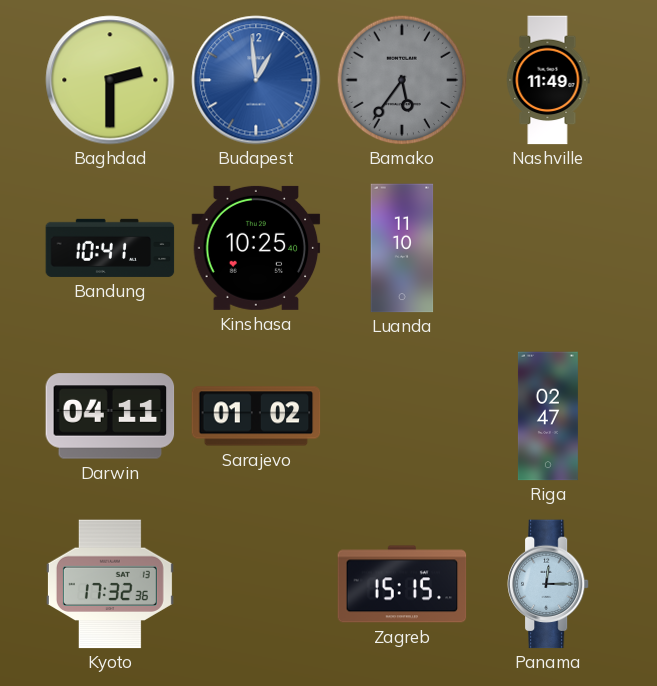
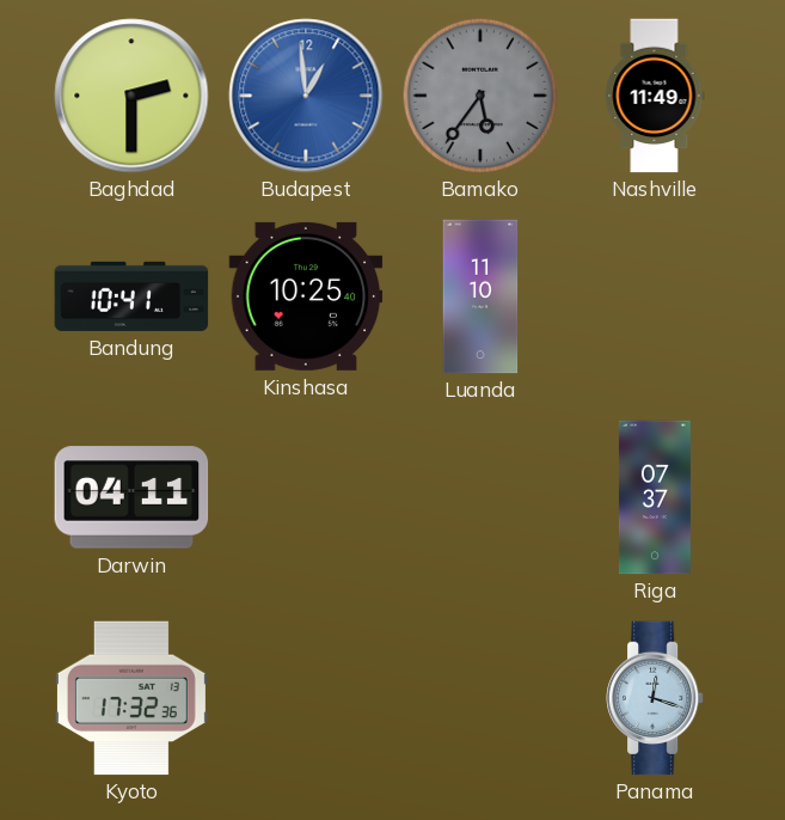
Sarajevo: 01:02 -> none
Riga: 02:47 -> 07:37
Zagreb: 15:15 -> none
Panama: 12:15 -> 12:18
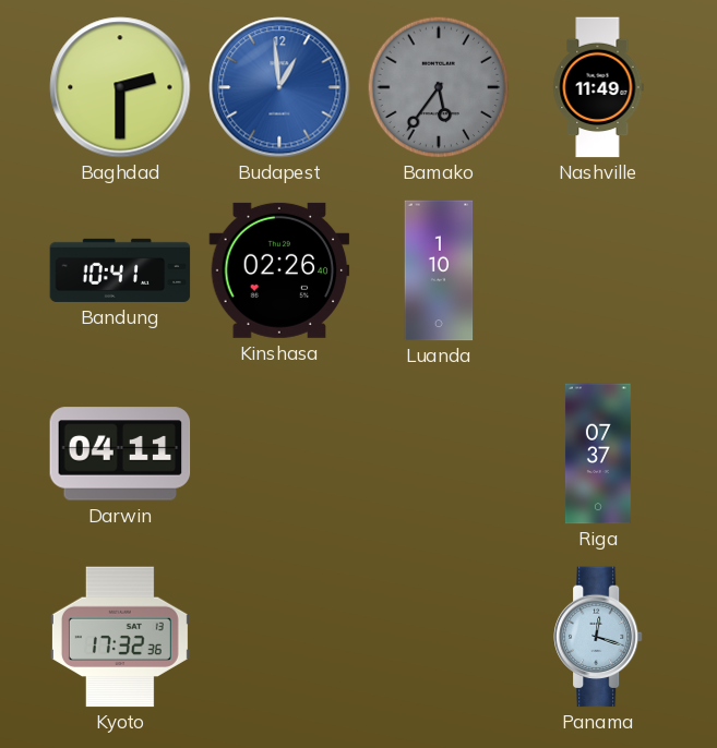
Kinshasa: 10:25 -> 02:26
Luanda: 11:10 -> 1:10
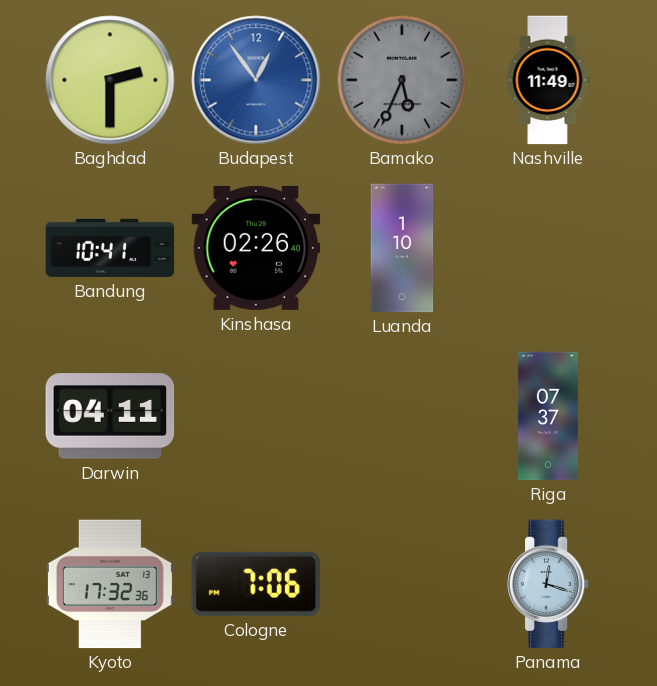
Budapest: 12:59 -> 12:54
Bamako: 5:36 -> 5:34
Cologne: none -> 7:06
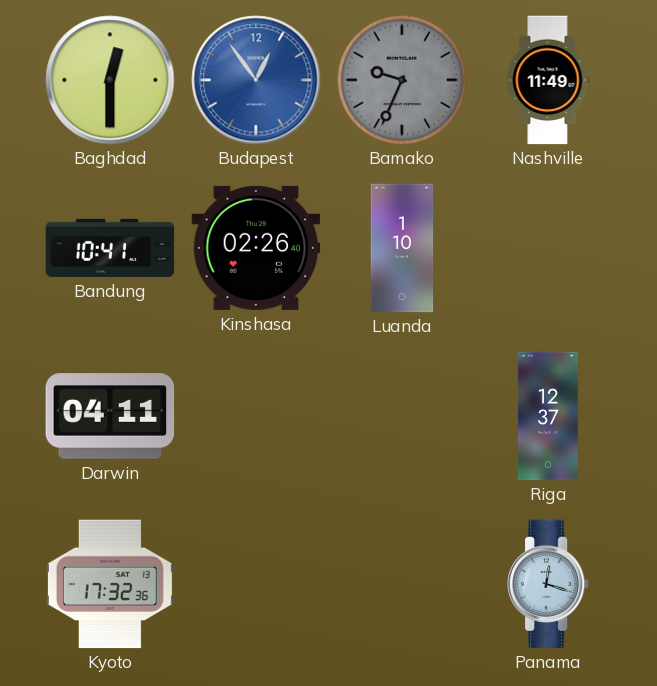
Baghdad: 2:30 -> 12:30
Bamako: 5:34 -> 9:34
Riga: 07:37 -> 12:37
Cologne: 7:06 -> none
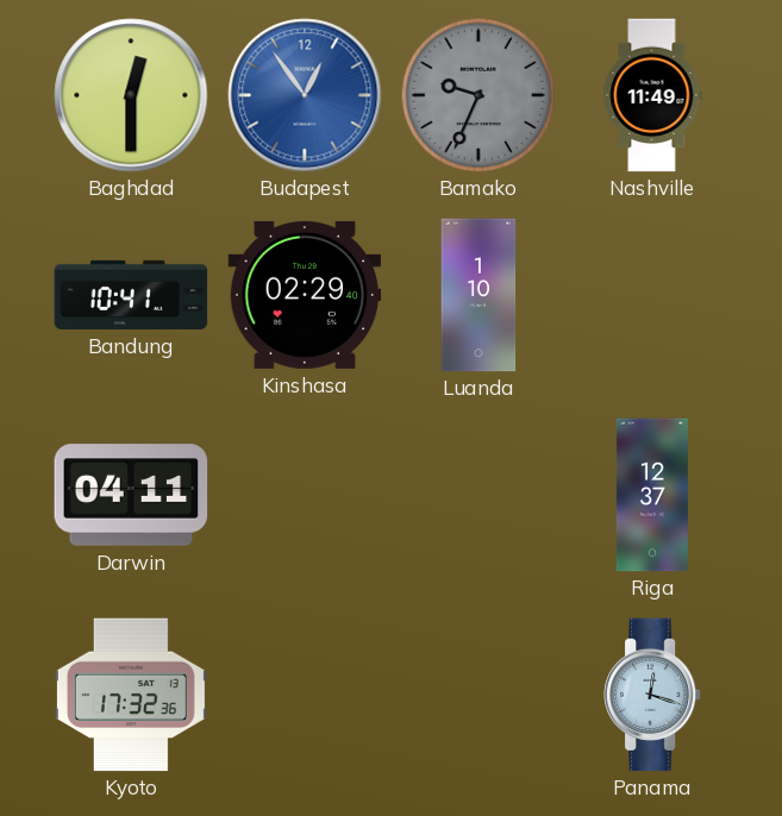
Kinshasa: 02:26 -> 02:29
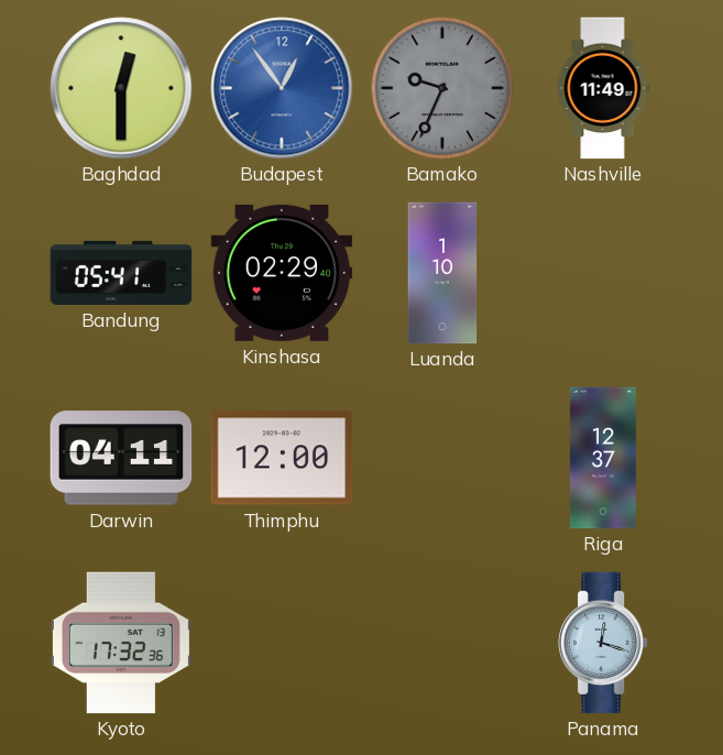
Bandung: 10:41 -> 05:41
Thimphu: none -> 12:00
